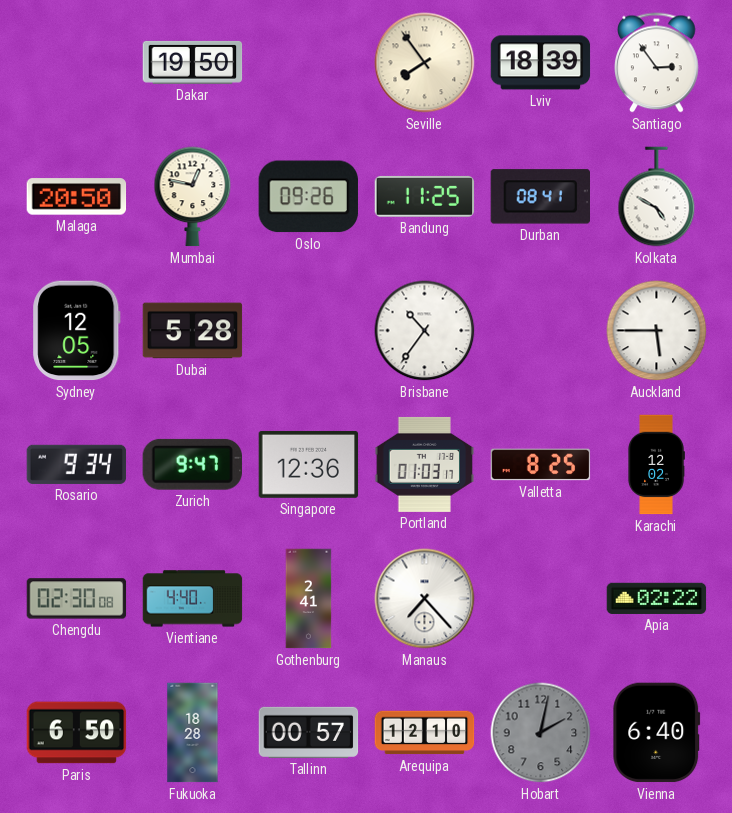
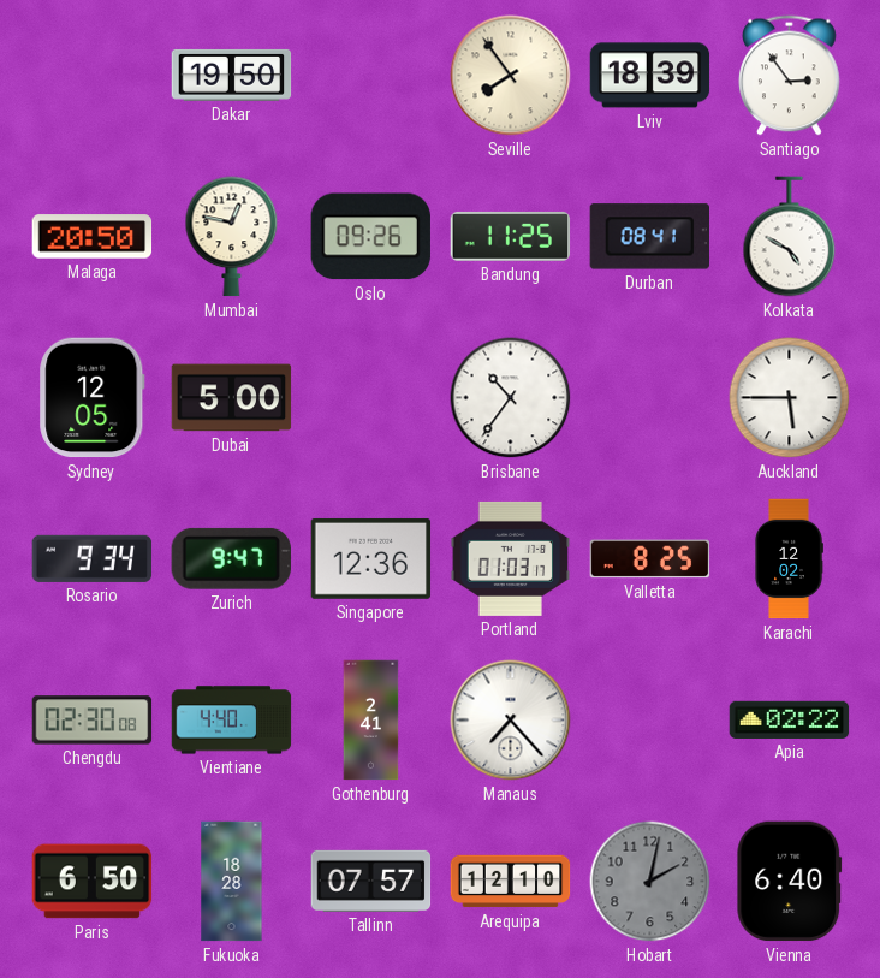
Dubai: 5:28 -> 5:00
Tallinn: 00:57 -> 07:57
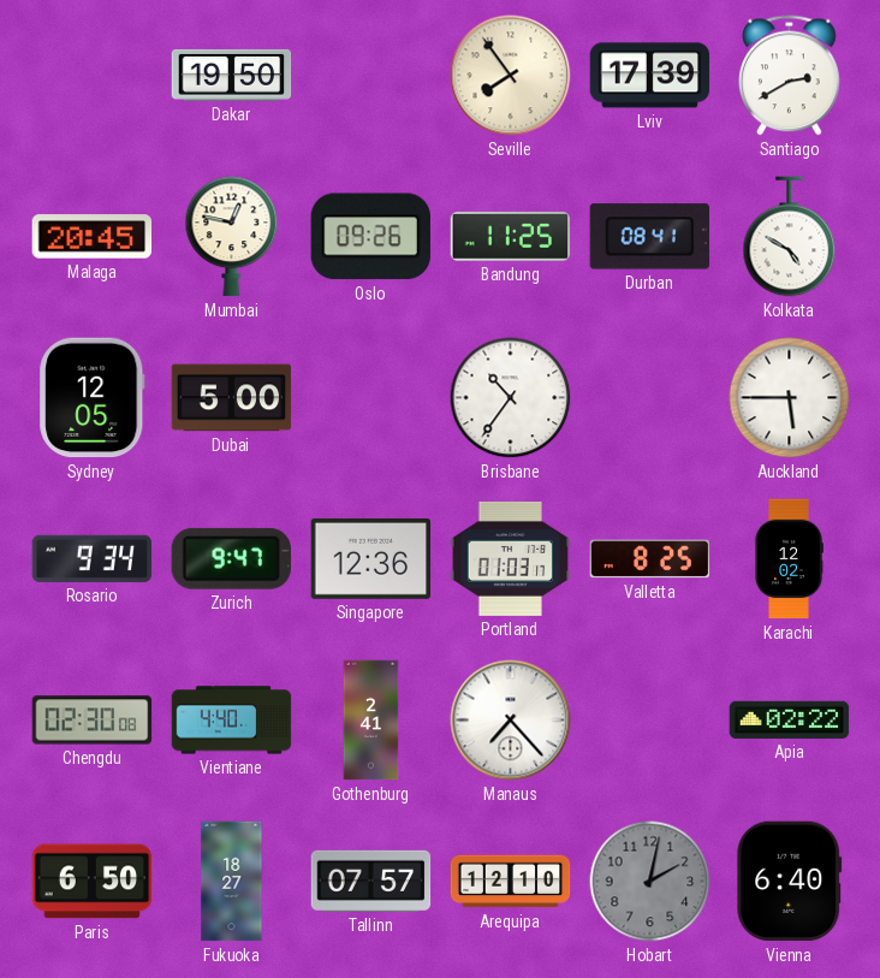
Lviv: 18:39 -> 17:39
Santiago: 2:54 -> 2:40
Malaga: 20:50 -> 20:45
Fukuoka: 18:28 -> 18:27
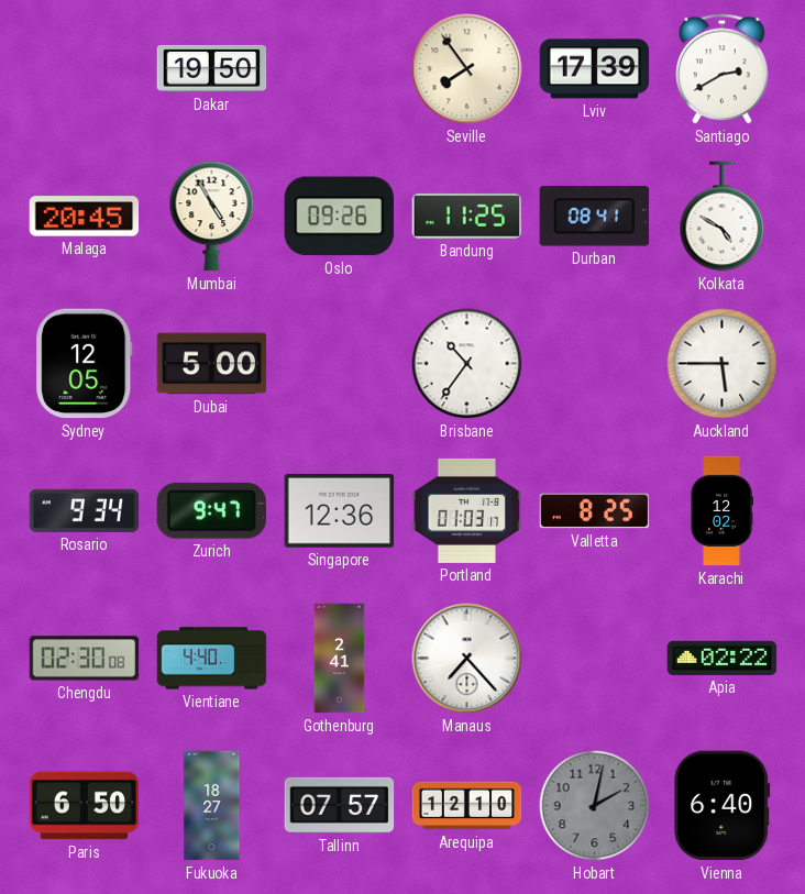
Mumbai: 12:47 -> 4:55
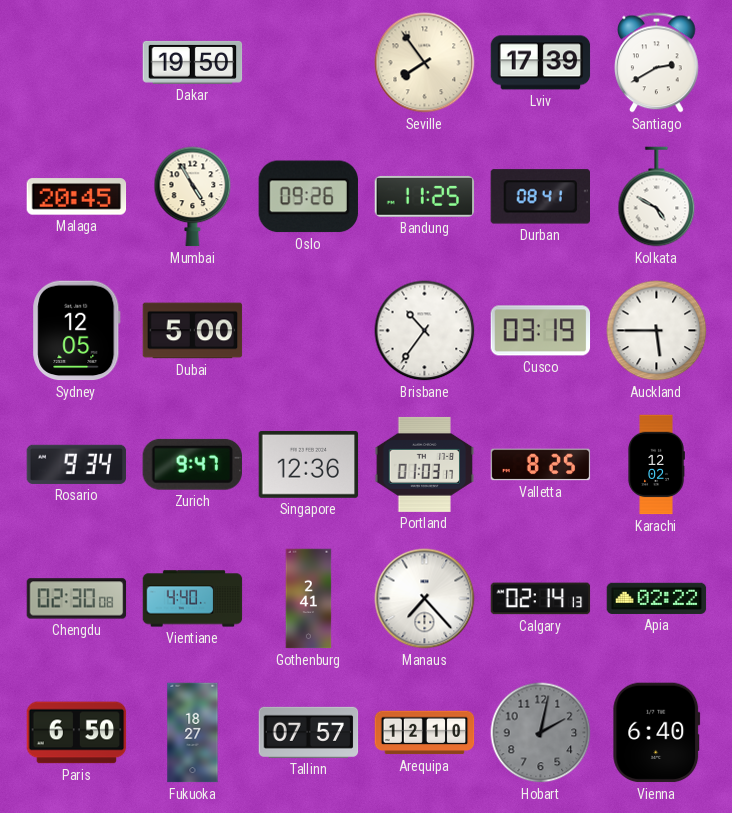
Cusco: none -> 03:19
Calgary: none -> 02:14
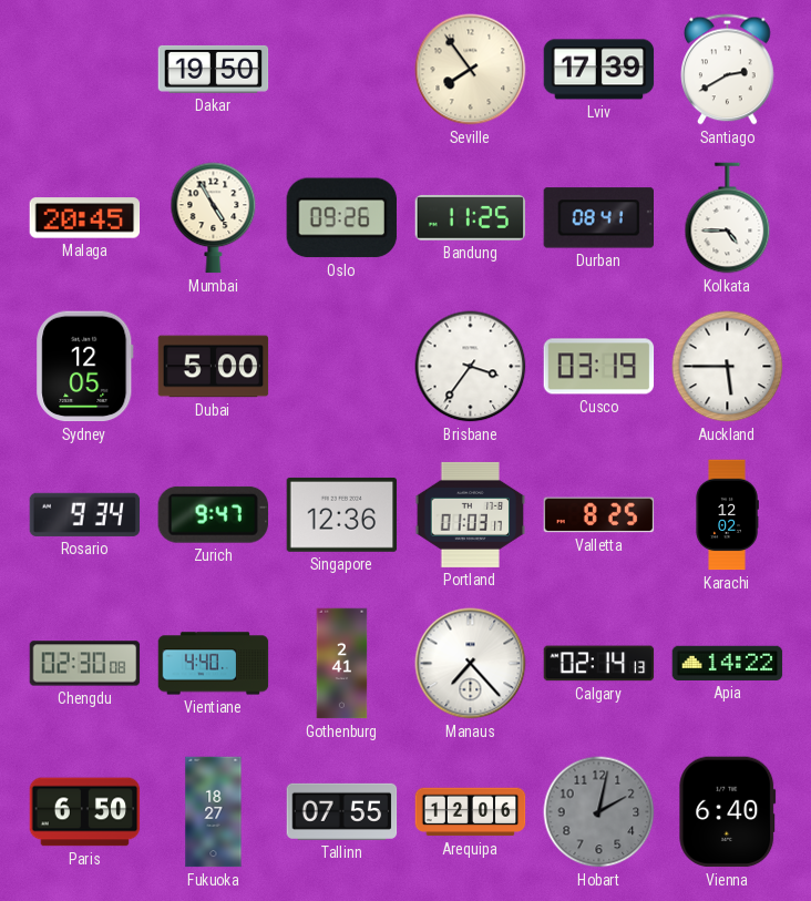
Kolkata: 4:50 -> 4:45
Brisbane: 10:36 -> 3:36
Apia: 02:22 -> 14:22
Tallinn: 07:57 -> 07:55
Arequipa: 12:10 -> 12:06
